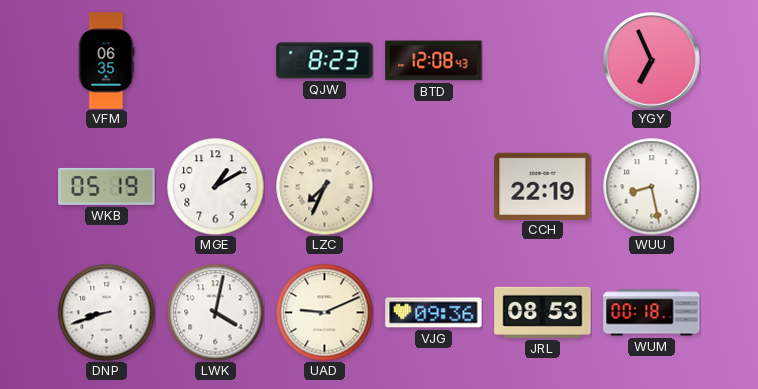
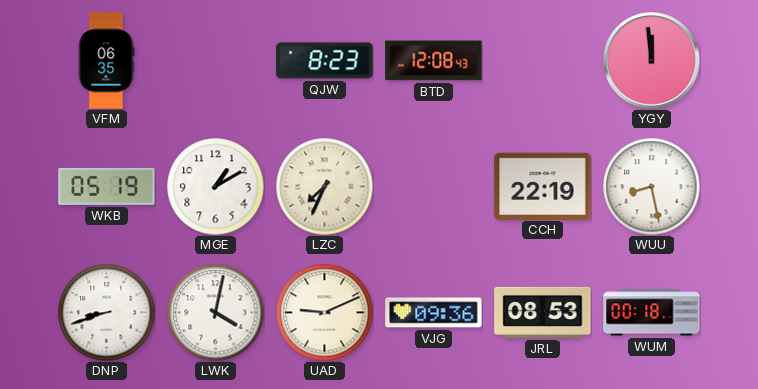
YGY: 6:56 -> 11:59
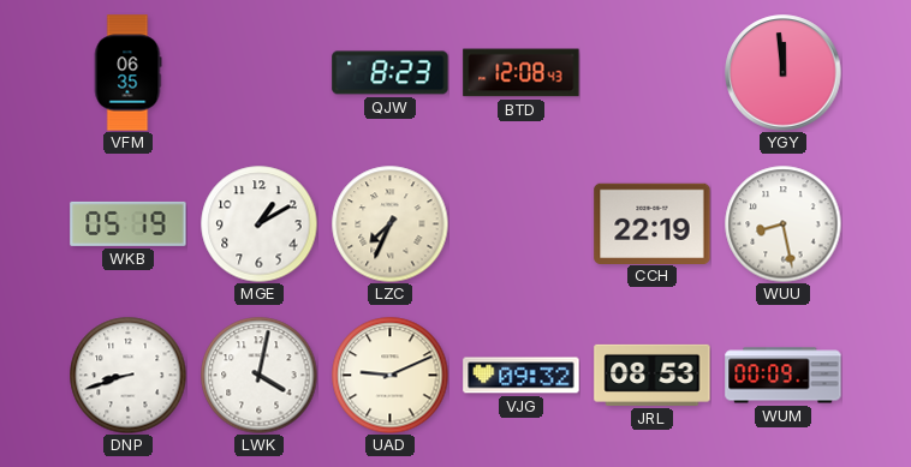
VJG: 09:36 -> 09:32
WUM: 00:18 -> 00:09
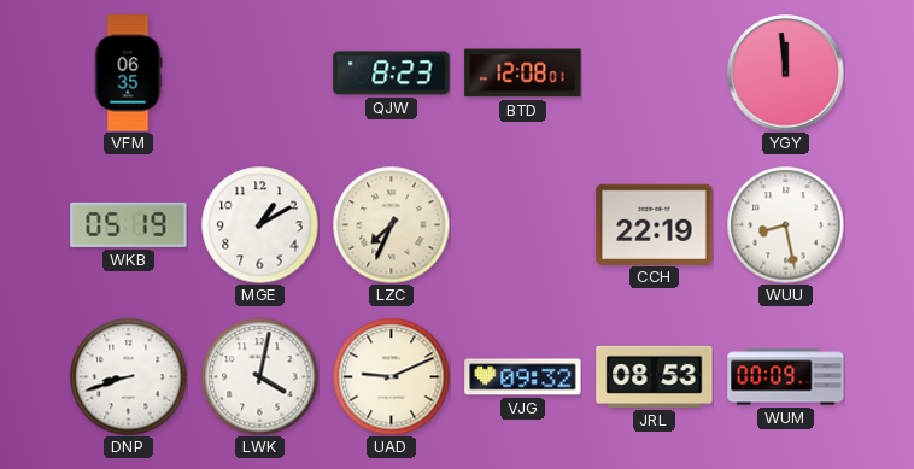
BTD: 12:08:43 -> 12:08:01
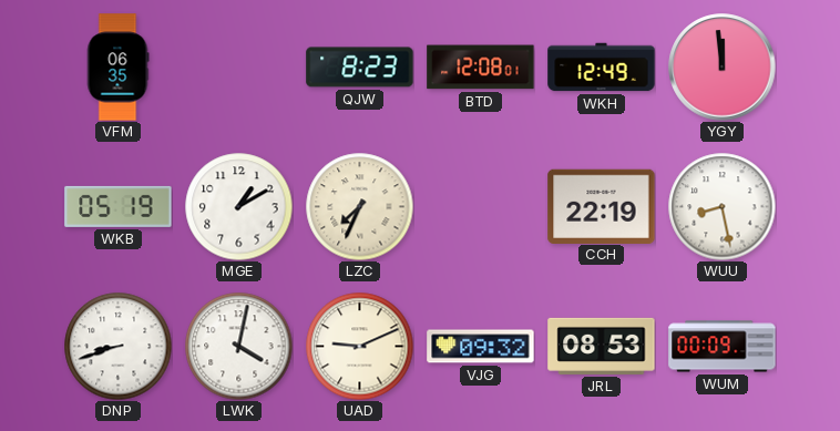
WKH: none -> 12:49
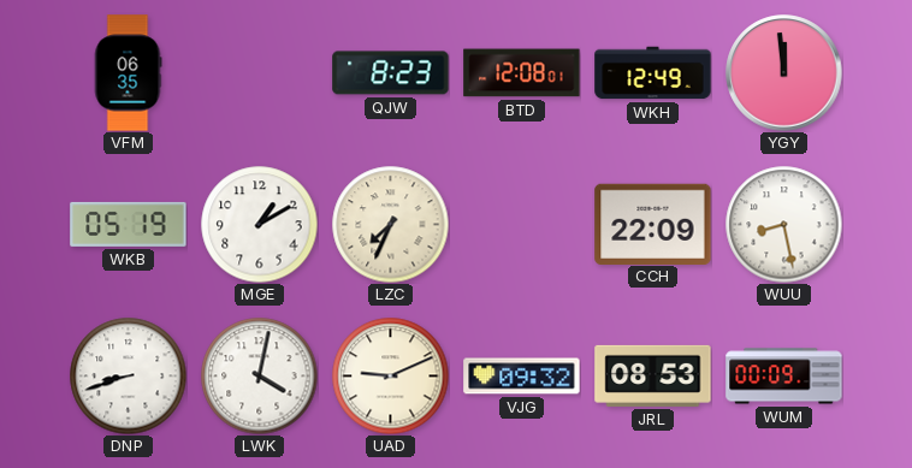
CCH: 22:19 -> 22:09
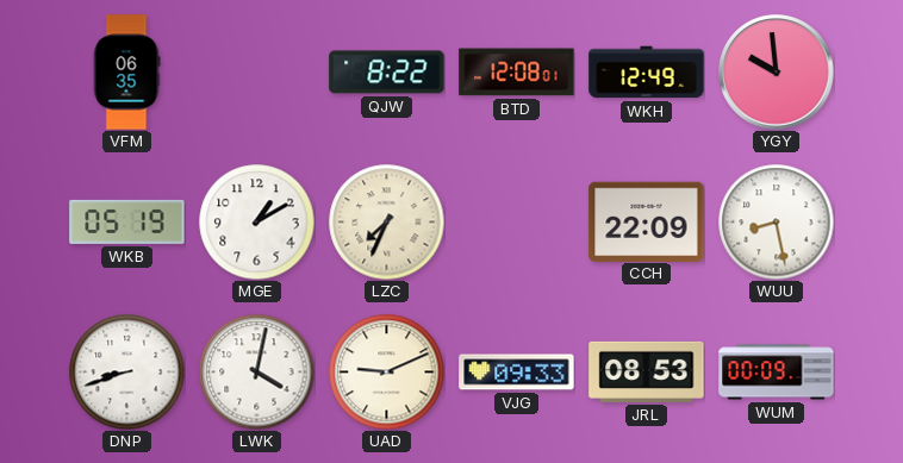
QJW: 8:23 -> 8:22
YGY: 11:59 -> 9:59
VJG: 09:32 -> 09:33
